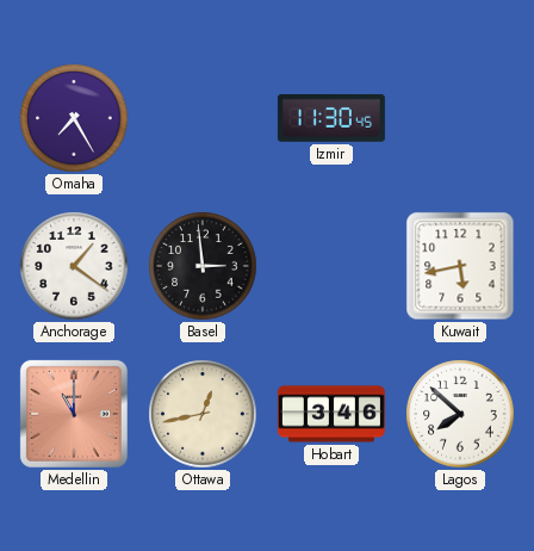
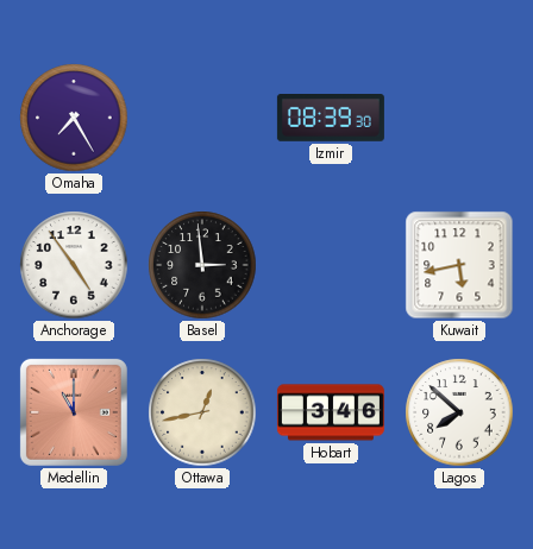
Izmir: 11:30 -> 08:39
Anchorage: 1:21 -> 4:54
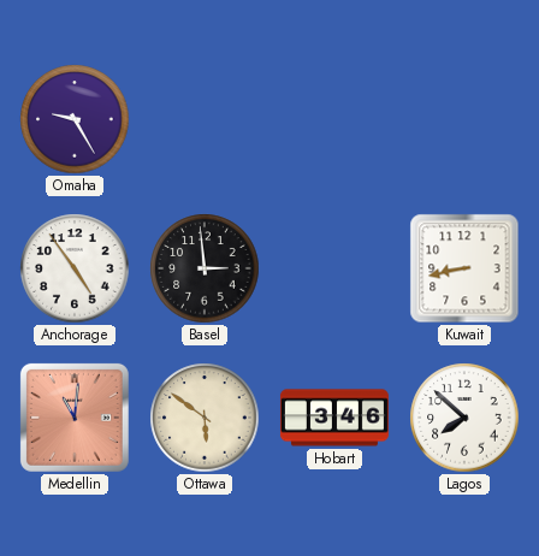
Omaha: 7:25 -> 9:25
Izmir: 08:39 -> none
Kuwait: 5:43 -> 8:43
Medellin: 11:00 -> 11:01
Ottawa: 12:43 -> 5:51
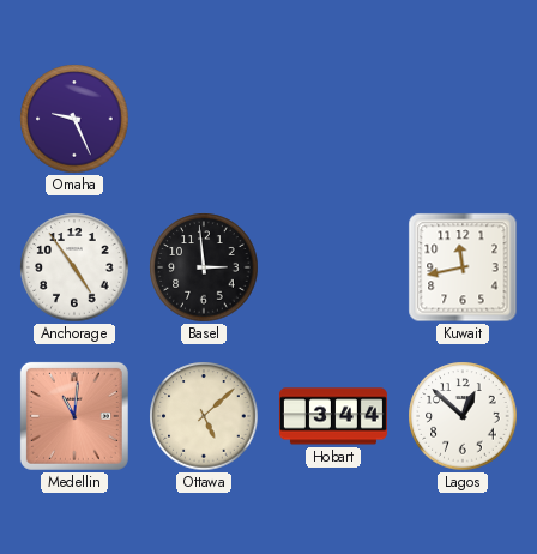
Omaha: 9:25 -> 9:26
Kuwait: 8:43 -> 11:43
Ottawa: 5:51 -> 5:08
Hobart: 3:46 -> 3:44
Lagos: 7:52 -> 12:52
